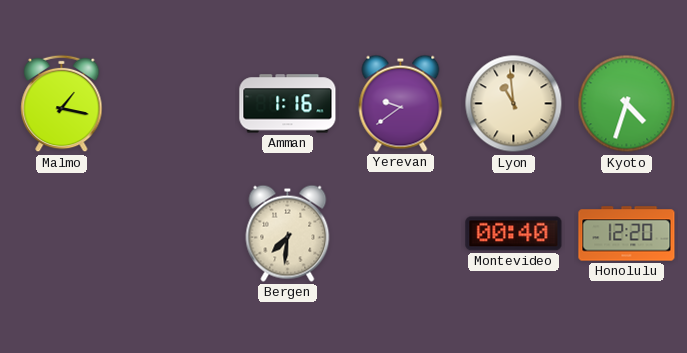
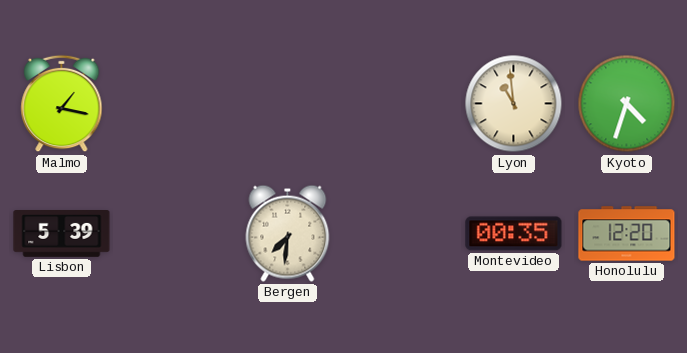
Amman: 1:16 -> none
Yerevan: 9:39 -> none
Lisbon: none -> 5:39
Montevideo: 00:40 -> 00:35
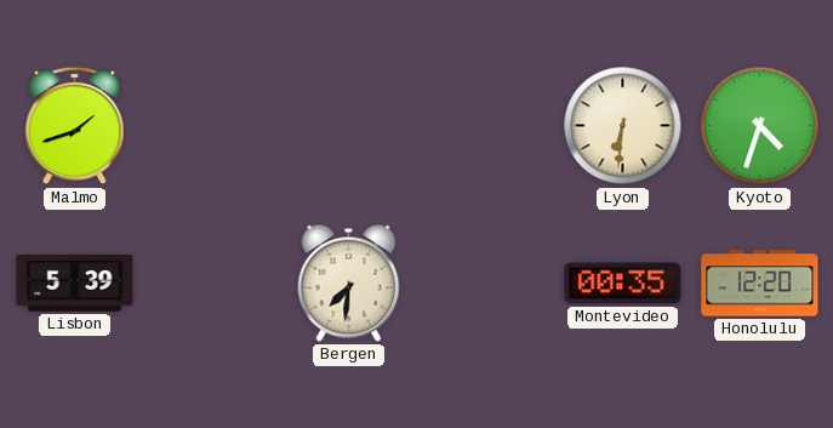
Malmo: 1:17 -> 1:42
Lyon: 10:59 -> 6:31
